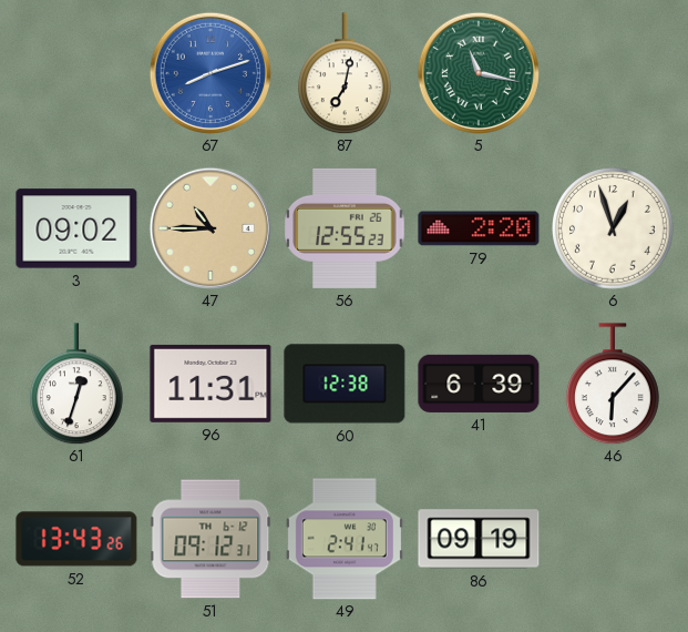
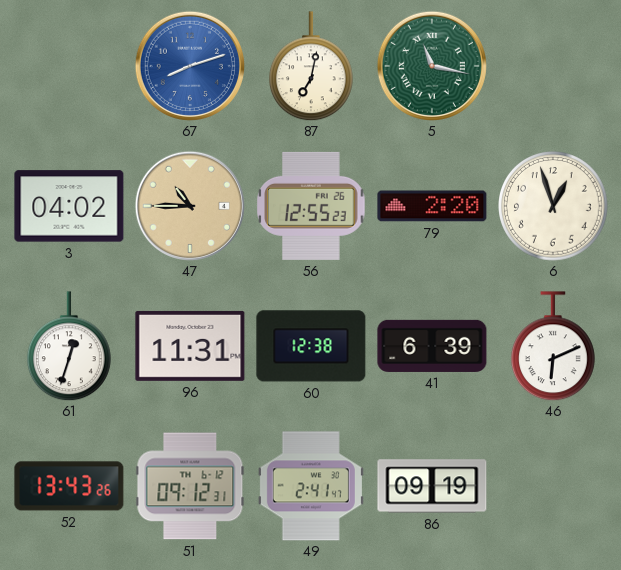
3: 09:02 -> 04:02
46: 6:07 -> 6:11
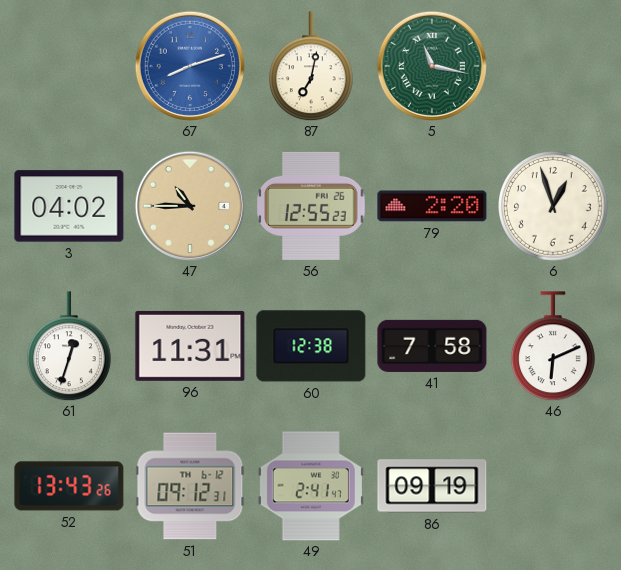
41: 6:39 -> 7:58
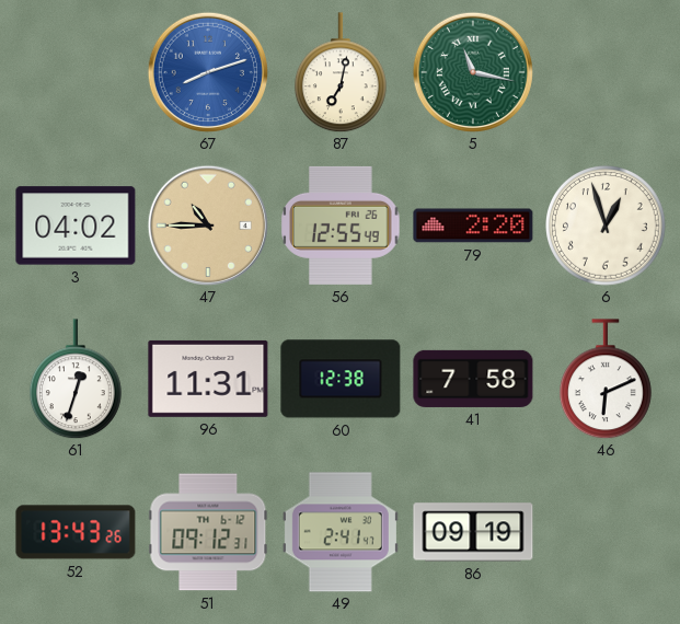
56: 12:55:23 -> 12:55:49
